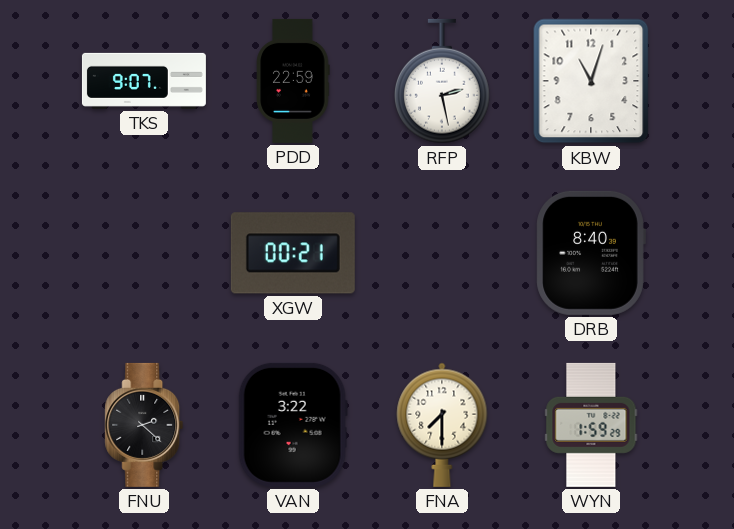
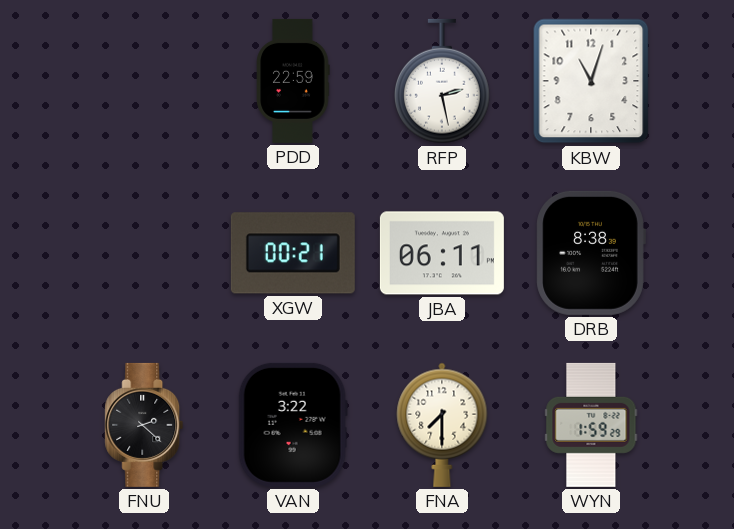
TKS: 9:07 -> none
JBA: none -> 06:11
DRB: 8:40 -> 8:38
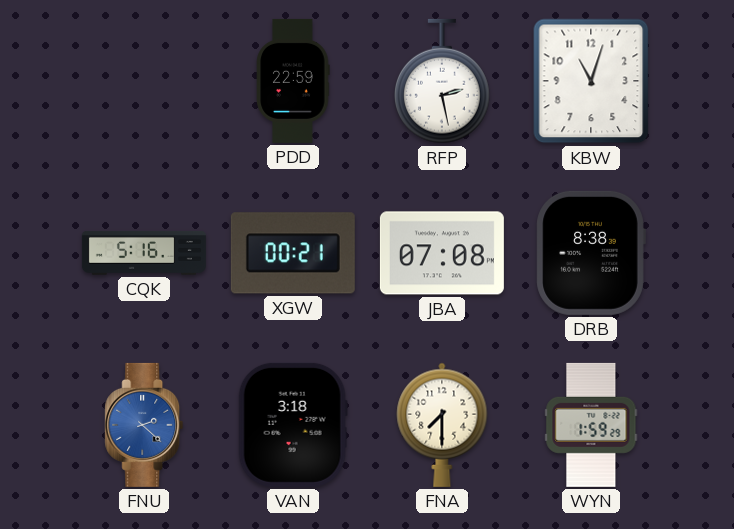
CQK: none -> 5:16
JBA: 06:11 -> 07:08
FNU dial: black -> blue
VAN: 3:22 -> 3:18
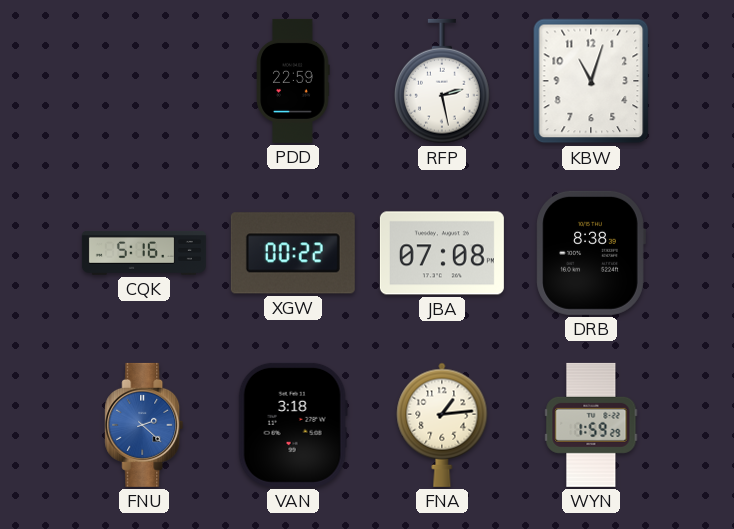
XGW: 00:21 -> 00:22
FNA: 7:30 -> 1:14
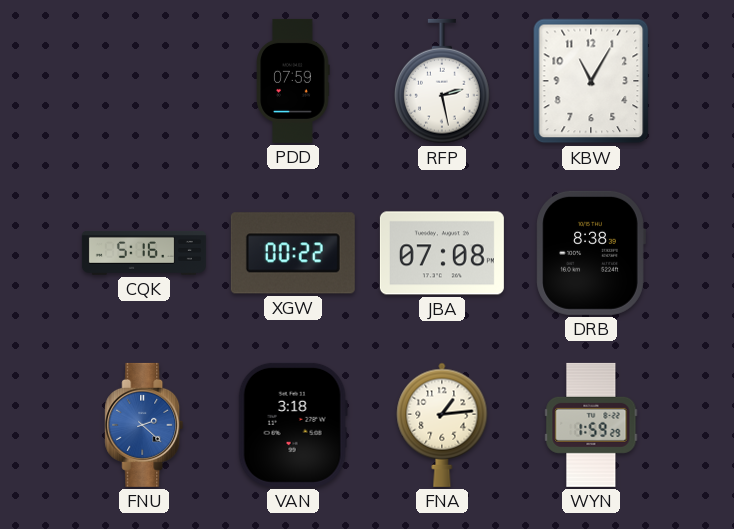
PDD: 22:59 -> 07:59
KBW: 11:03 -> 11:05
